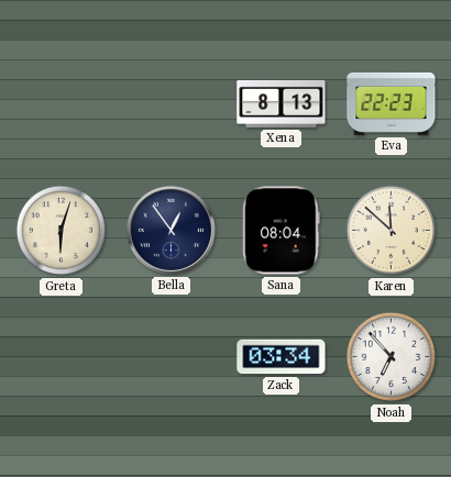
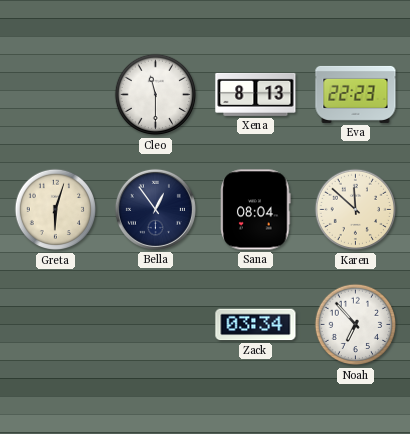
Cleo: none -> 11:30
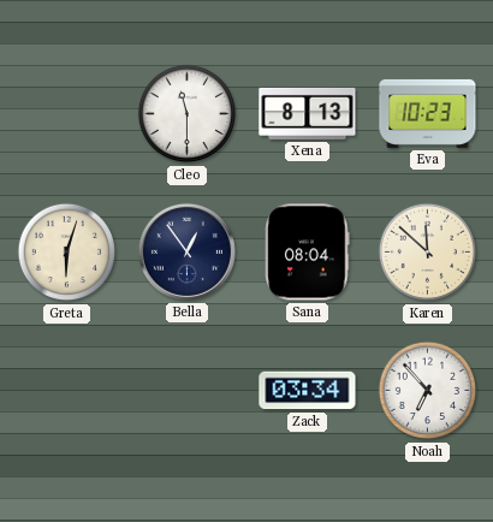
Eva: 22:23 -> 10:23
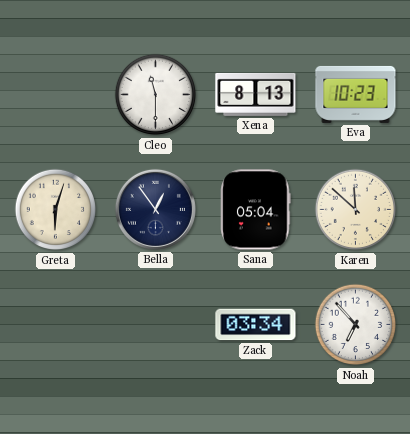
Sana: 08:04 -> 05:04
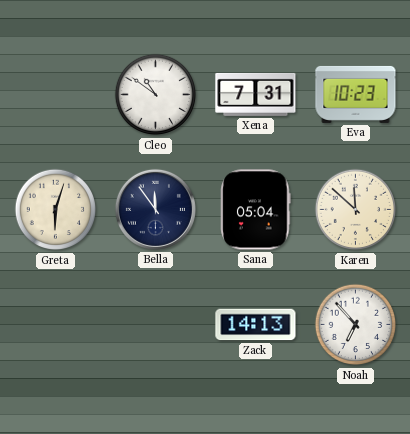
Cleo: 11:30 -> 10:51
Xena: 8:13 -> 7:31
Bella: 12:54 -> 11:54
Zack: 03:34 -> 14:13
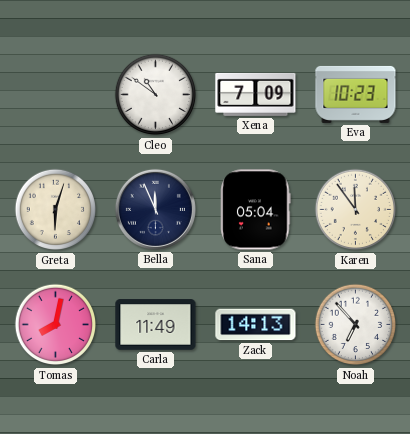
Xena: 7:31 -> 7:09
Bella: 11:54 -> 11:56
Karen: 11:52 -> 11:54
Tomas: none -> 8:02
Carla: none -> 11:49
